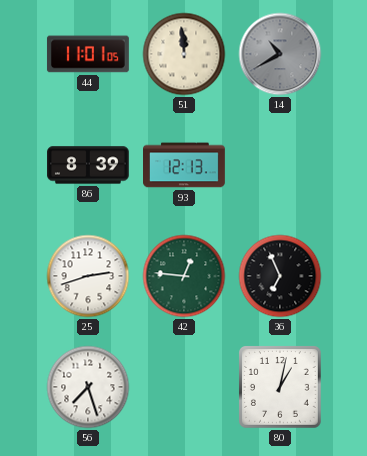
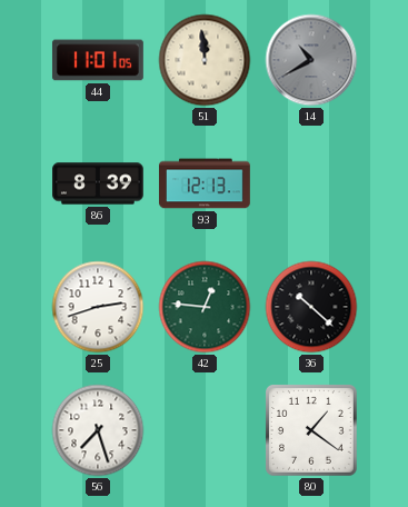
36: 6:56 -> 10:22
80: 1:02 -> 1:21
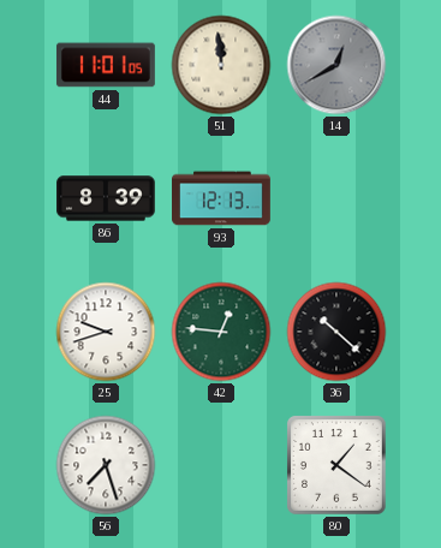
14: 10:40 -> 12:40
25: 2:42 -> 9:42
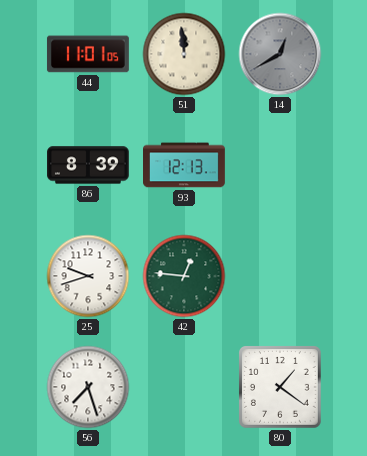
36: 10:22 -> none
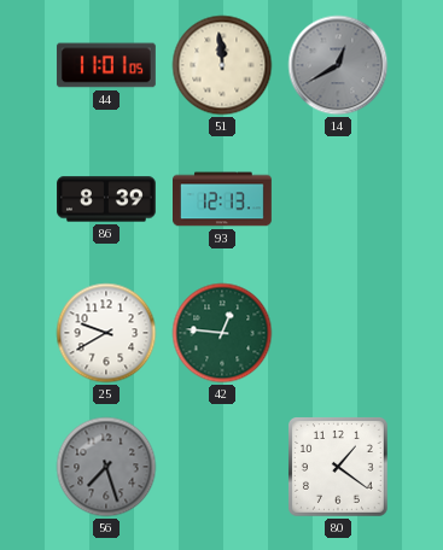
25: 9:42 -> 9:40
56 dial: white -> grey
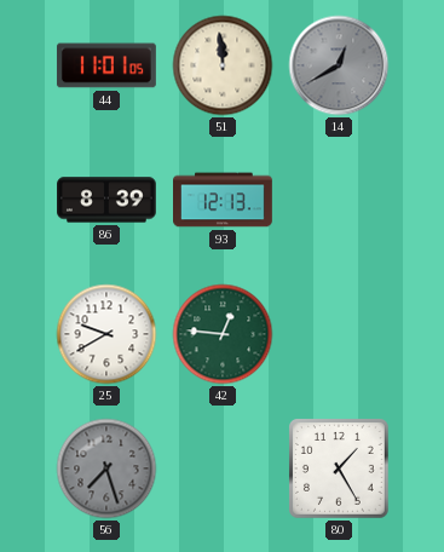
80: 1:21 -> 1:25
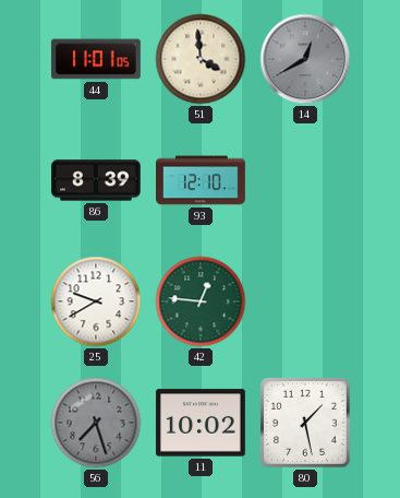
51: 11:59 -> 3:59
93: 12:13 -> 12:10
11: none -> 10:02
80: 1:25 -> 1:28
